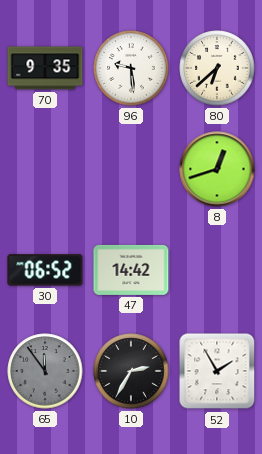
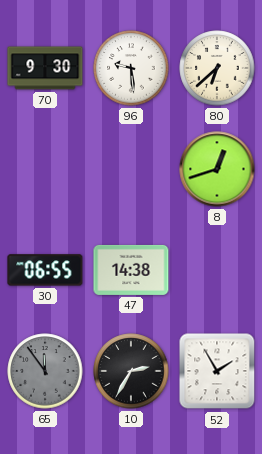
70: 9:35 -> 9:30
30: 06:52 -> 06:55
47: 14:42 -> 14:38
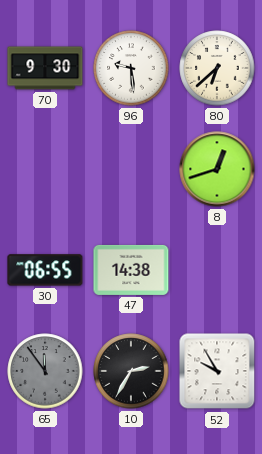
52: 1:55 -> 9:55
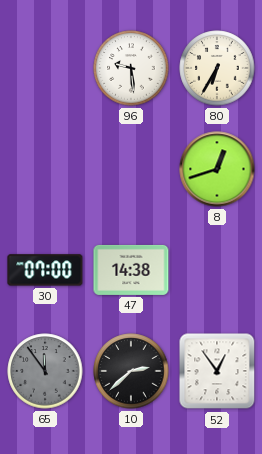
70: 9:30 -> none
80: 6:38 -> 6:35
30: 06:55 -> 07:00
10: 2:35 -> 2:38
52: 9:55 -> 12:54
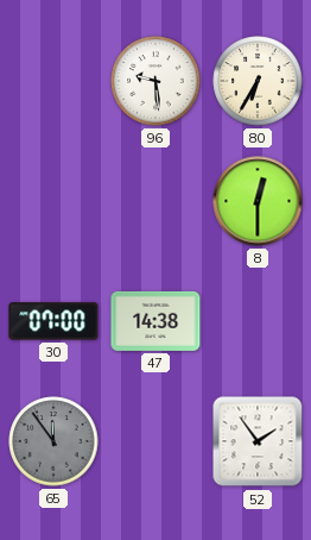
8: 12:42 -> 12:30
10: 2:38 -> none
52: 12:54 -> 1:54
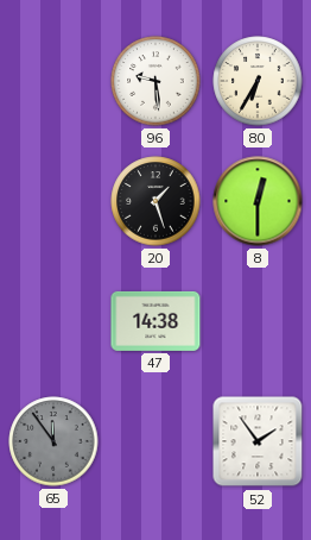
20: none -> 1:27
30: 07:00 -> none
